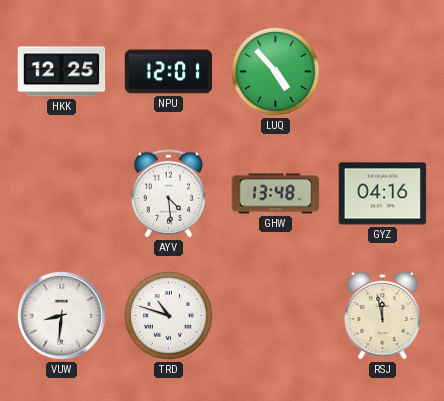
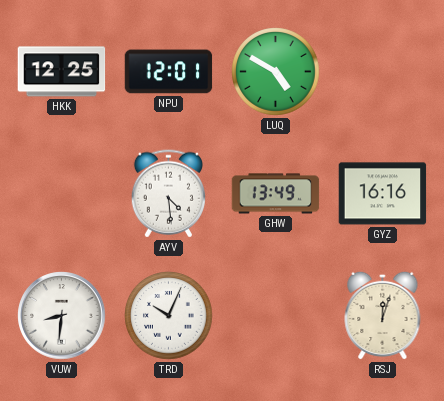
LUQ: 4:53 -> 4:50
GHW: 13:48 -> 13:49
GYZ: 04:16 -> 16:16
TRD: 10:48 -> 10:04
RSJ: 11:58 -> 12:03
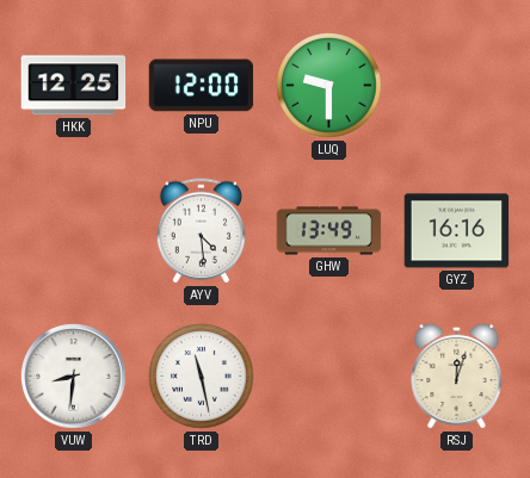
NPU: 12:01 -> 12:00
LUQ: 4:50 -> 9:30
TRD: 10:04 -> 11:28
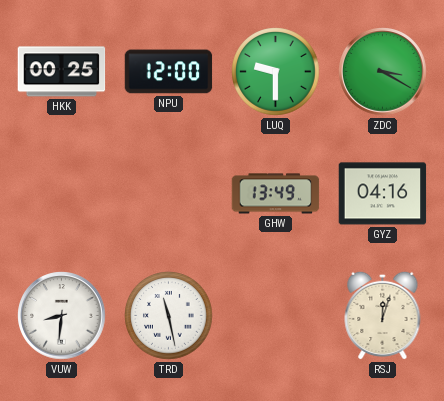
HKK: 12:25 -> 00:25
ZDC: none -> 3:20
AYV: 4:29 -> none
GYZ: 16:16 -> 04:16
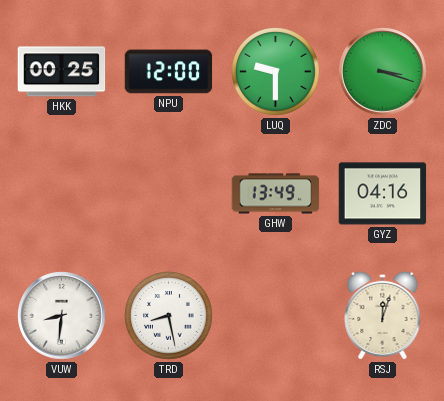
ZDC: 3:20 -> 3:18
TRD: 11:28 -> 8:28
